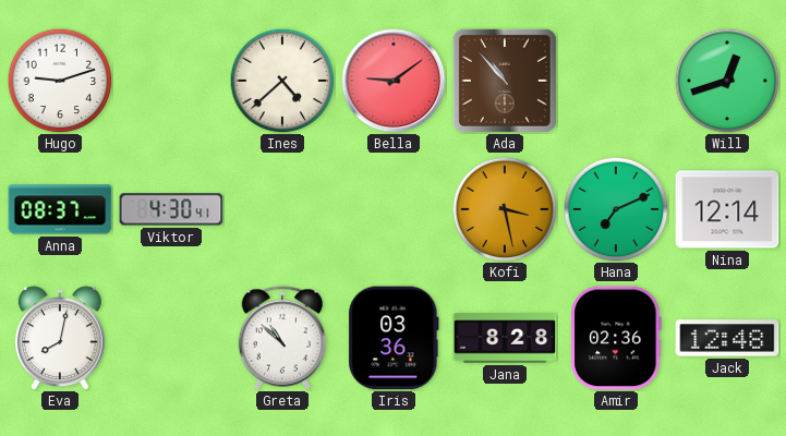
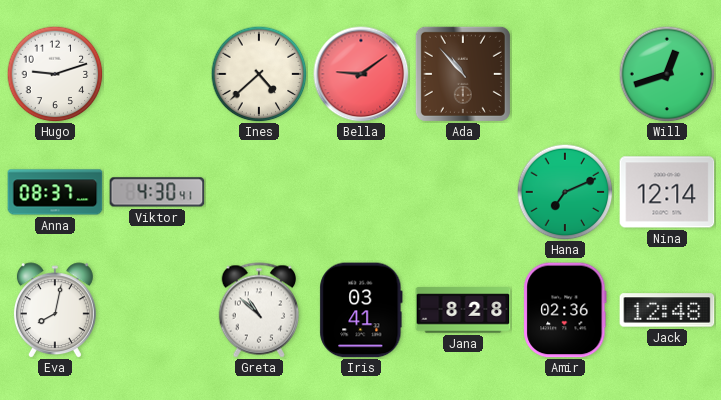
Kofi: 3:28 -> none
Iris: 03:36 -> 03:41
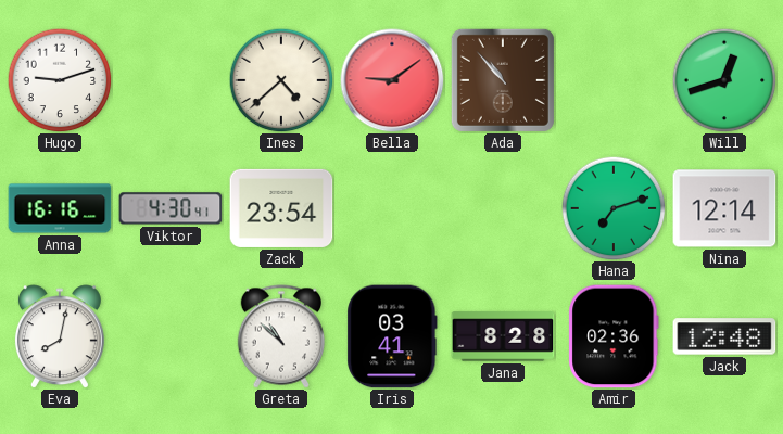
Anna: 08:37 -> 16:16
Zack: none -> 23:54
Hana: 7:11 -> 7:12
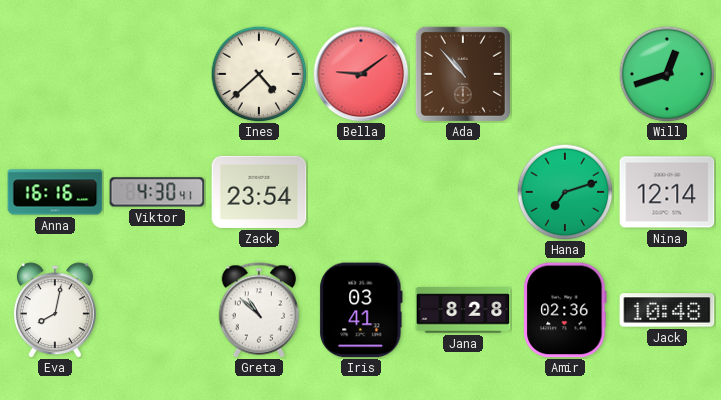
Hugo: 9:12 -> none
Jack: 12:48 -> 10:48
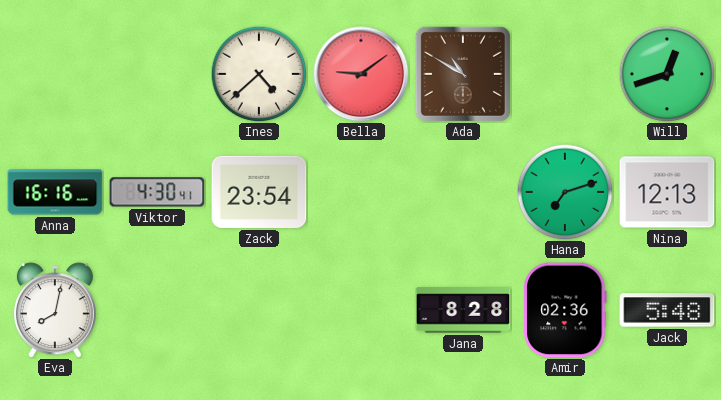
Ada: 10:53 -> 10:50
Nina: 12:14 -> 12:13
Greta: 10:52 -> none
Iris: 03:41 -> none
Jack: 10:48 -> 5:48
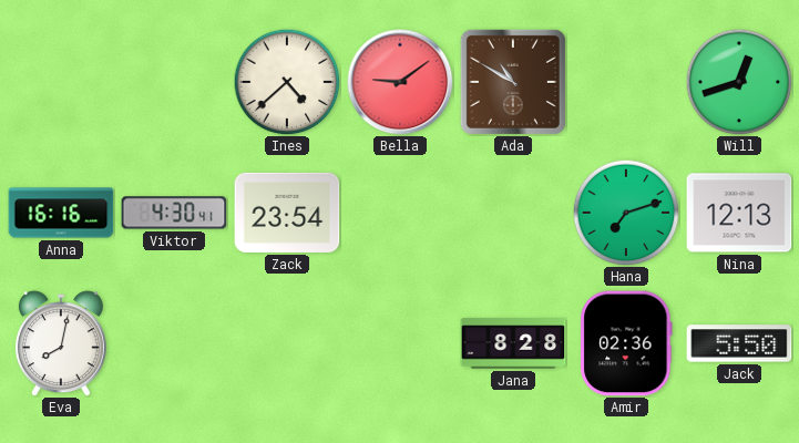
Jack: 5:48 -> 5:50
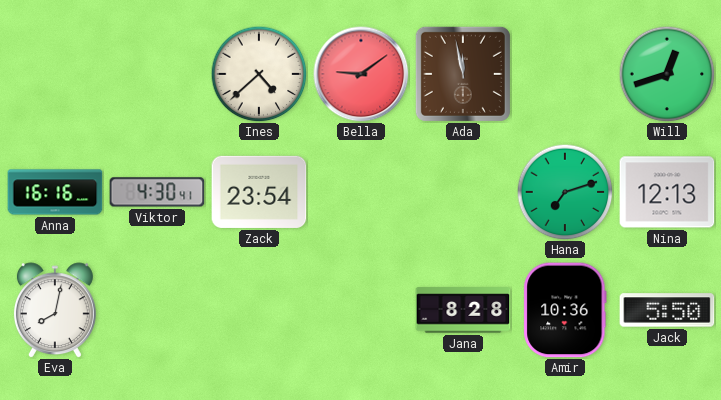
Ada: 10:50 -> 11:58
Amir: 02:36 -> 10:36
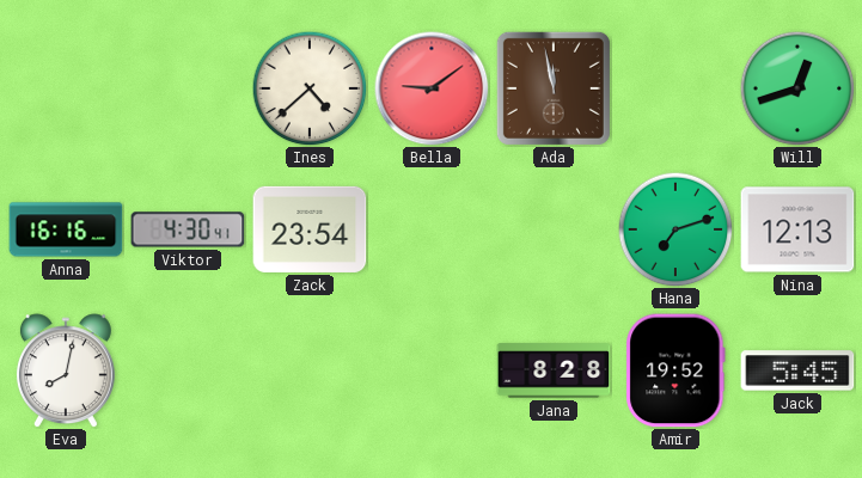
Amir: 10:36 -> 19:52
Jack: 5:50 -> 5:45
